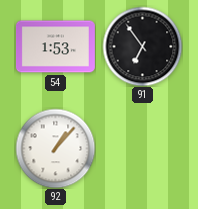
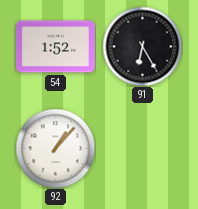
54: 1:53 -> 1:52
91: 6:54 -> 6:25
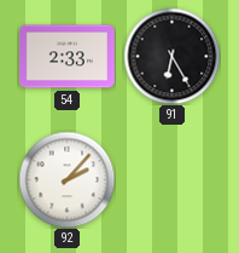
54: 1:52 -> 2:33
92: 1:07 -> 2:07
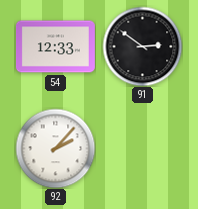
54: 2:33 -> 12:33
91: 6:25 -> 2:51
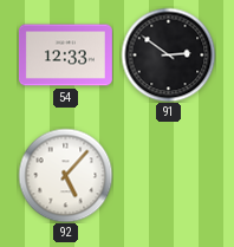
92: 2:07 -> 5:07
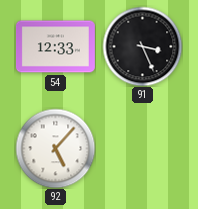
91: 2:51 -> 3:26
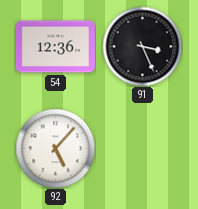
54: 12:33 -> 12:36
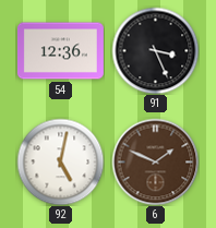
92: 5:07 -> 5:02
6: none -> 1:49
